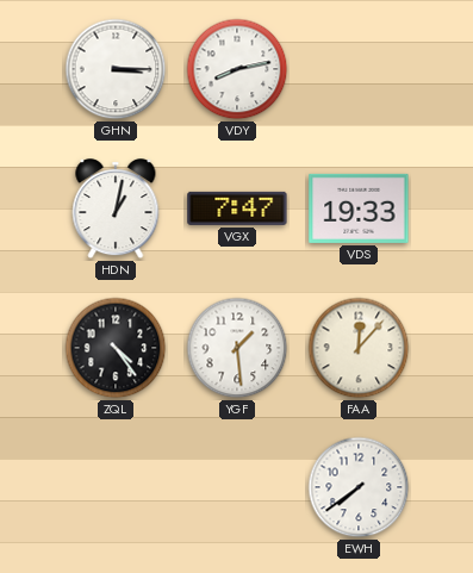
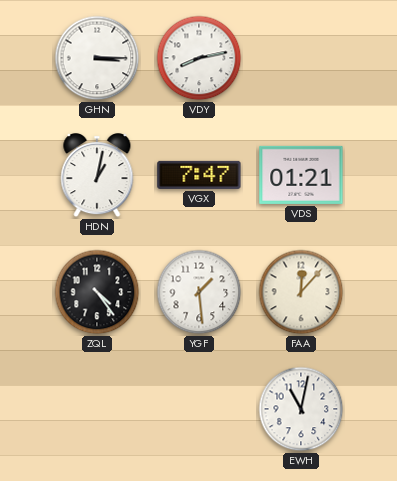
VDS: 19:33 -> 01:21
EWH: 7:39 -> 11:02
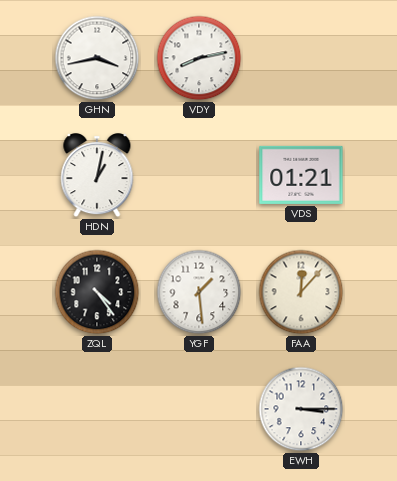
GHN: 3:15 -> 3:43
VGX: 7:47 -> none
EWH: 11:02 -> 3:15
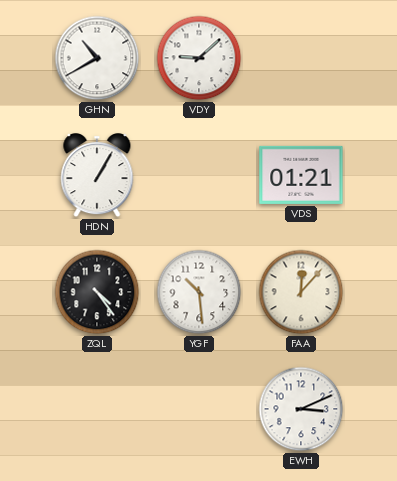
GHN: 3:43 -> 10:40
VDY: 8:13 -> 9:08
HDN: 1:02 -> 1:05
YGF: 1:29 -> 10:29
EWH: 3:15 -> 3:11
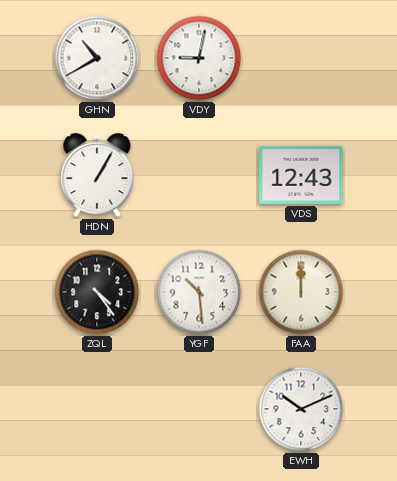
VDY: 9:08 -> 9:02
VDS: 01:21 -> 12:43
FAA: 12:07 -> 12:00
EWH: 3:11 -> 10:11
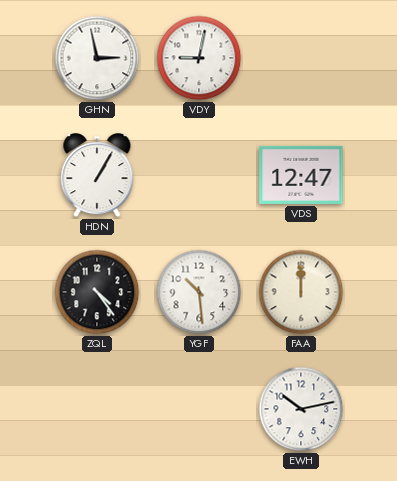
GHN: 10:40 -> 2:58
VDS: 12:43 -> 12:47
EWH: 10:11 -> 10:13
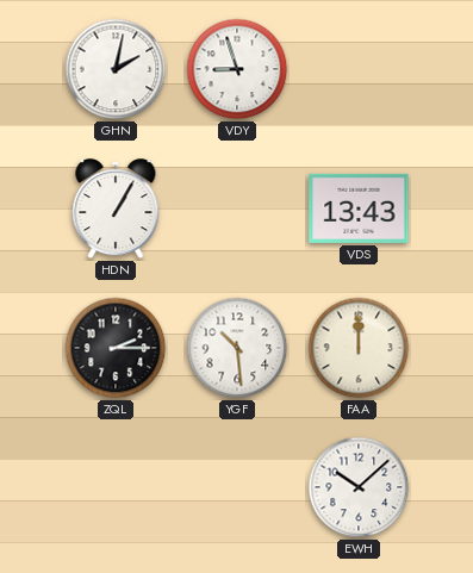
GHN: 2:58 -> 2:02
VDY: 9:02 -> 8:57
VDS: 12:47 -> 13:43
ZQL: 4:24 -> 2:15
EWH: 10:13 -> 10:08
